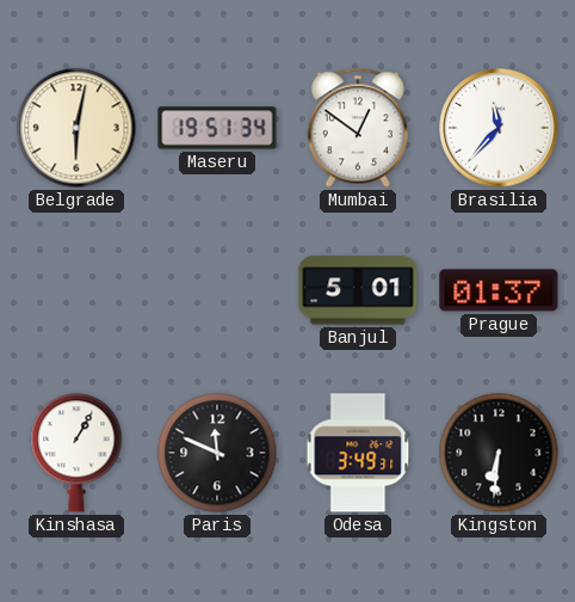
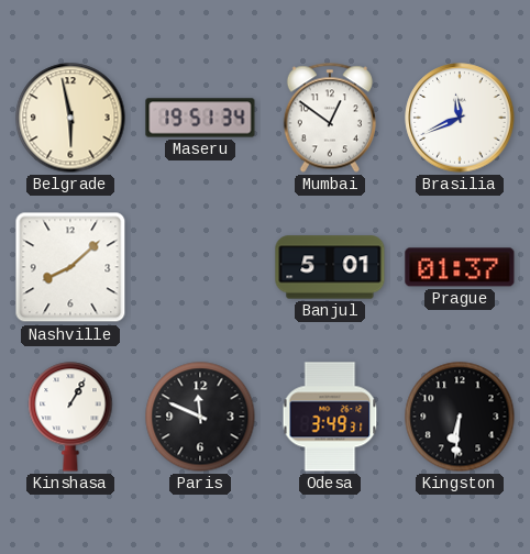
Belgrade: 6:02 -> 5:58
Brasilia: 11:37 -> 11:41
Nashville: none -> 8:08
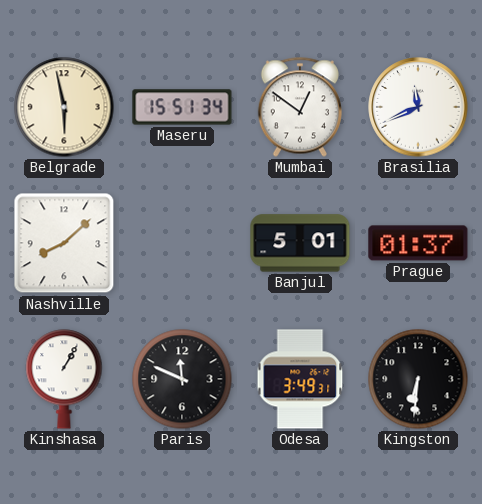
Maseru: 19:51 -> 15:51
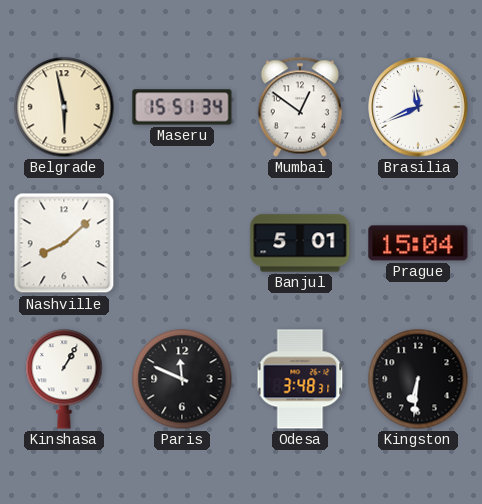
Prague: 01:37 -> 15:04
Odesa: 3:49 -> 3:48
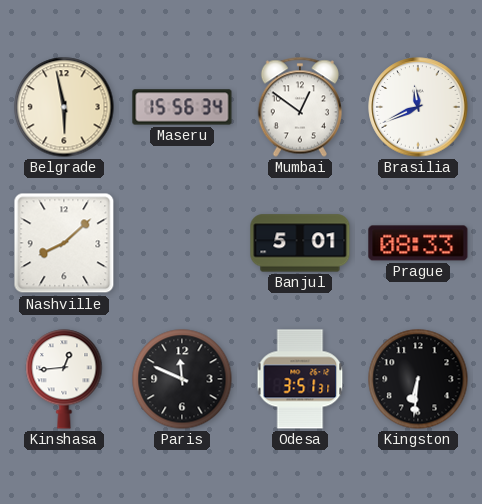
Maseru: 15:51 -> 15:56
Prague: 15:04 -> 08:33
Kinshasa: 1:05 -> 12:44
Odesa: 3:48 -> 3:51
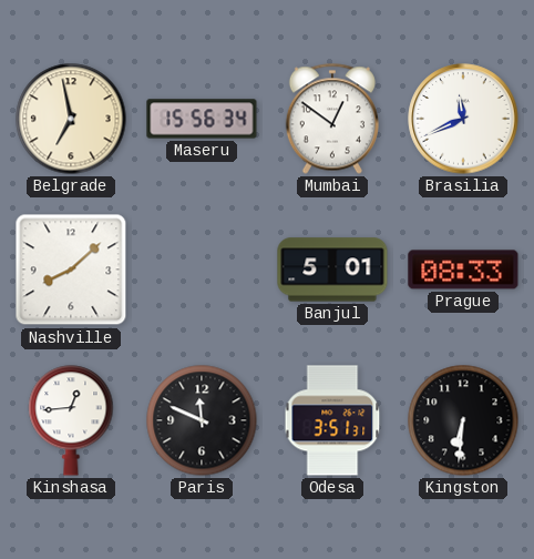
Belgrade: 5:58 -> 6:58
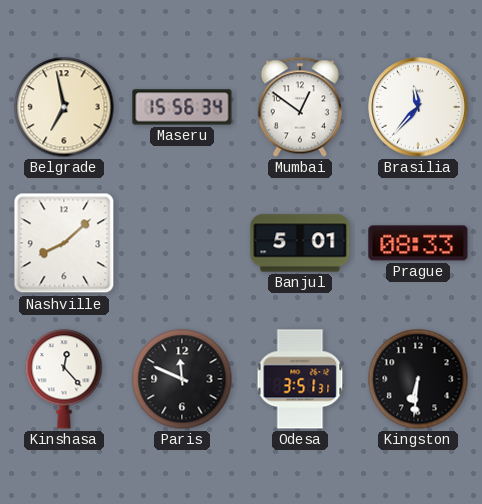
Brasilia: 11:41 -> 11:37
Kinshasa: 12:44 -> 12:23
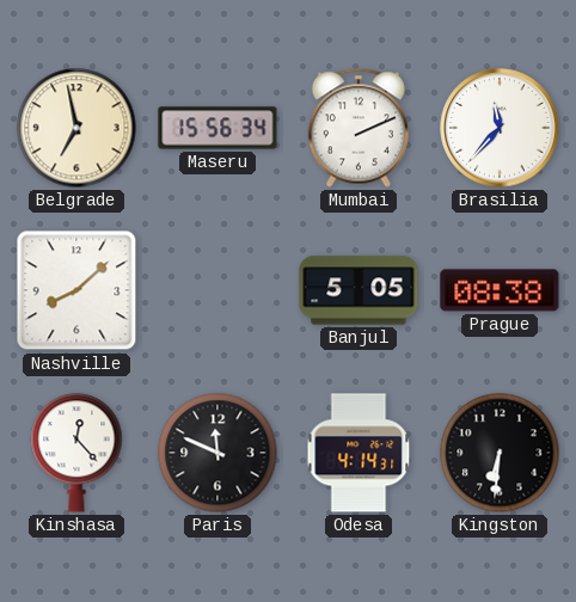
Mumbai: 12:51 -> 2:11
Banjul: 5:01 -> 5:05
Prague: 08:33 -> 08:38
Odesa: 3:51 -> 4:14
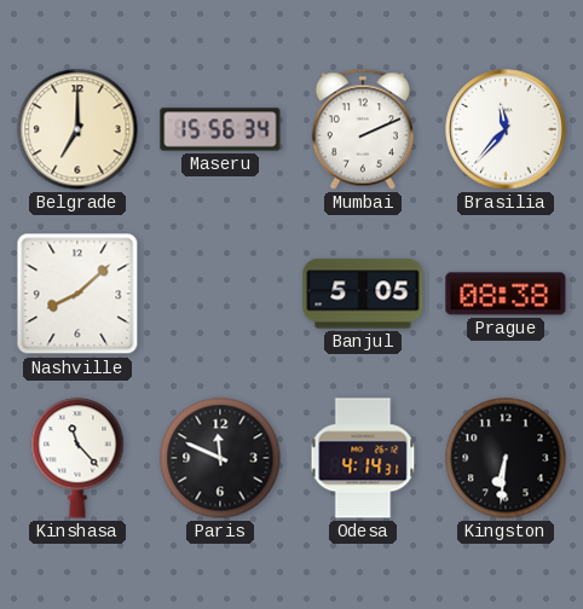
Belgrade: 6:58 -> 7:00
Kinshasa: 12:23 -> 11:23
